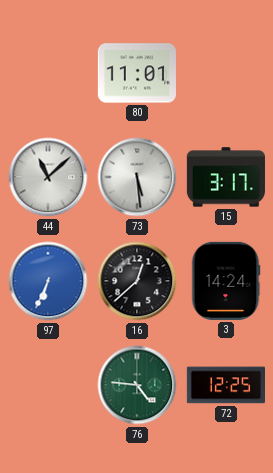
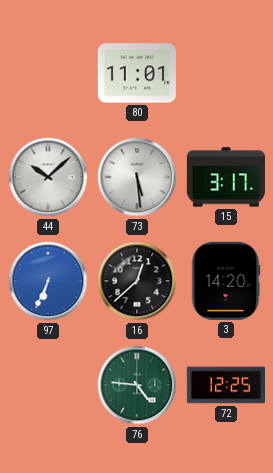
44: 11:08 -> 10:08
3: 14:24 -> 14:20
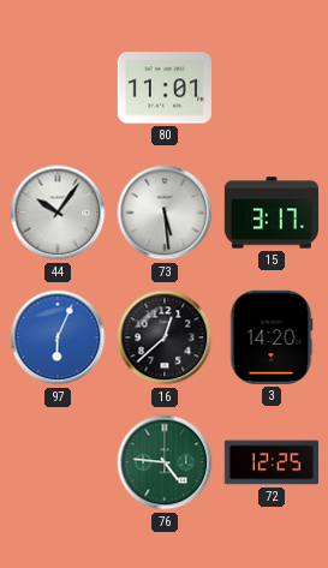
44: 10:08 -> 10:06
97: 6:34 -> 6:04
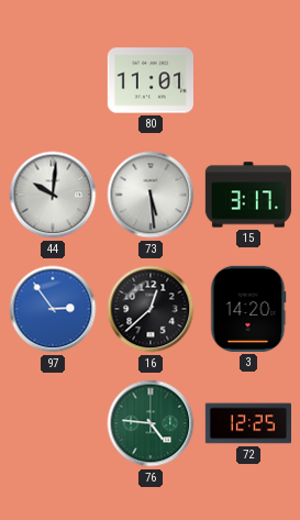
44: 10:06 -> 10:01
97: 6:04 -> 2:54
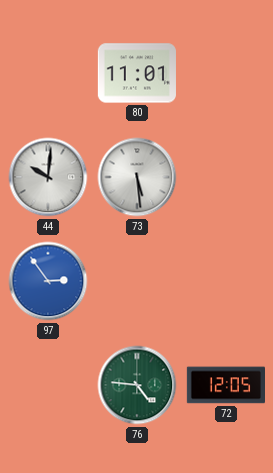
15: 3:17 -> none
16: 12:38 -> none
3: 14:20 -> none
72: 12:25 -> 12:05
